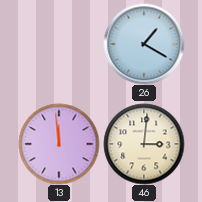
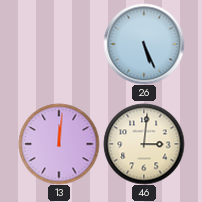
26: 1:20 -> 5:26
13: 11:59 -> 12:01
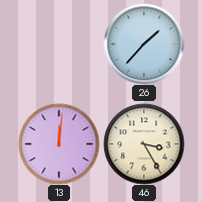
26: 5:26 -> 1:37
46: 3:01 -> 3:25
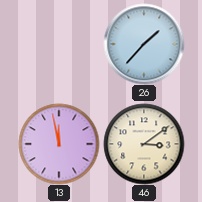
13: 12:01 -> 11:58
46: 3:25 -> 3:09
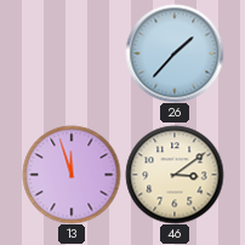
13: 11:58 -> 11:57
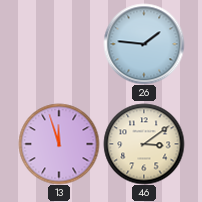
26: 1:37 -> 1:46
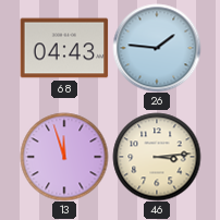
68: none -> 04:43
46: 3:09 -> 3:14
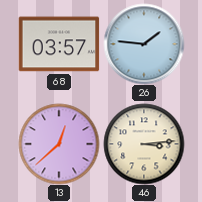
68: 04:43 -> 03:57
13: 11:57 -> 12:38
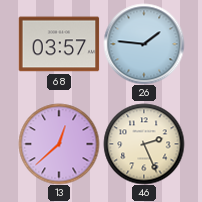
46: 3:14 -> 2:26
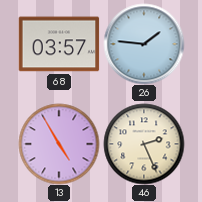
13: 12:38 -> 4:55
